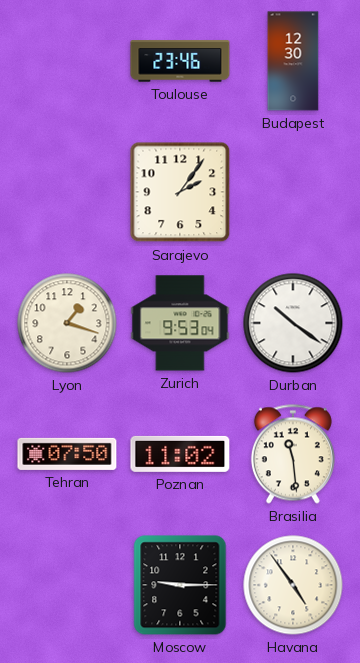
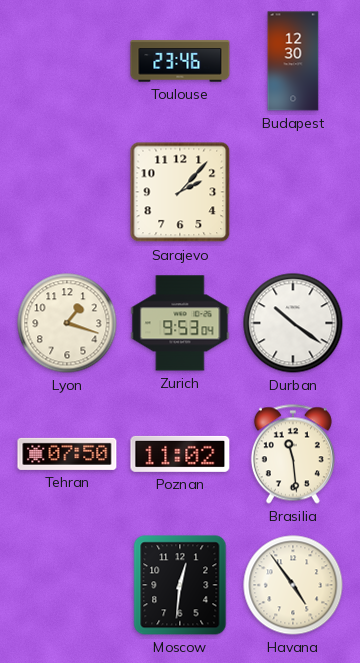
Sarajevo: 2:06 -> 2:07
Moscow: 9:15 -> 12:31
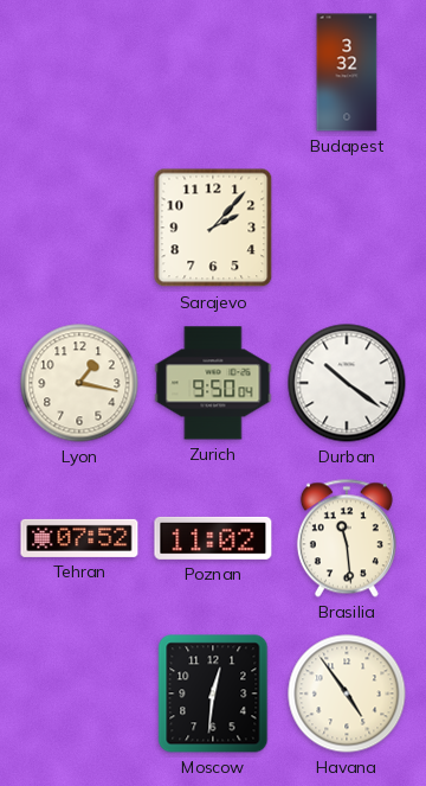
Toulouse: 23:46 -> none
Budapest: 12:30 -> 3:32
Lyon: 1:18 -> 1:17
Zurich: 9:53 -> 9:50
Tehran: 07:50 -> 07:52
